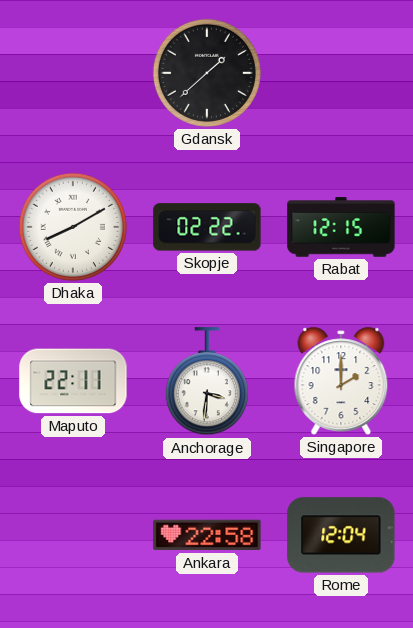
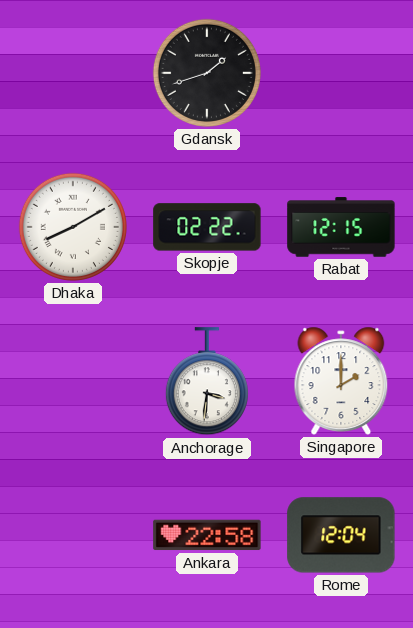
Gdansk: 1:38 -> 1:42
Maputo: 22:11 -> none
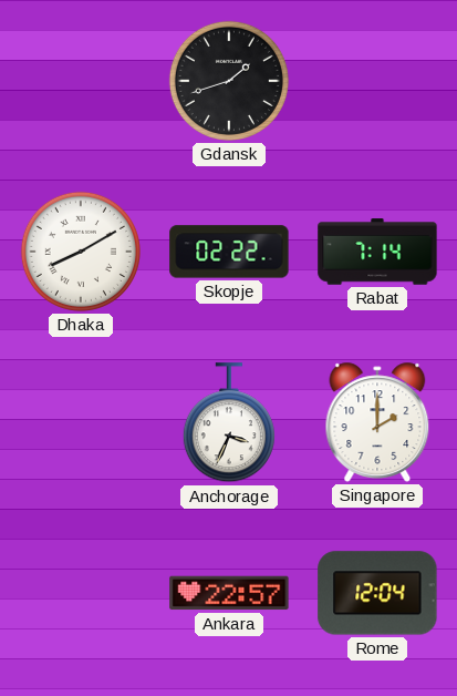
Rabat: 12:15 -> 7:14
Anchorage: 3:31 -> 3:34
Ankara: 22:58 -> 22:57
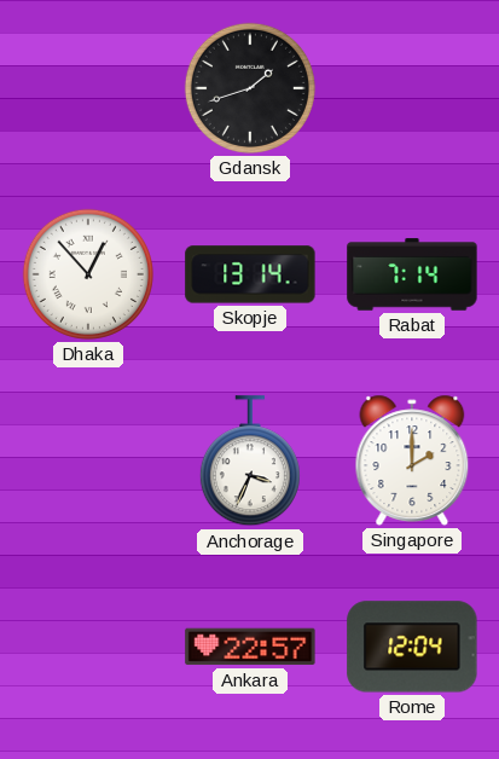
Dhaka: 8:10 -> 12:53
Skopje: 02:22 -> 13:14
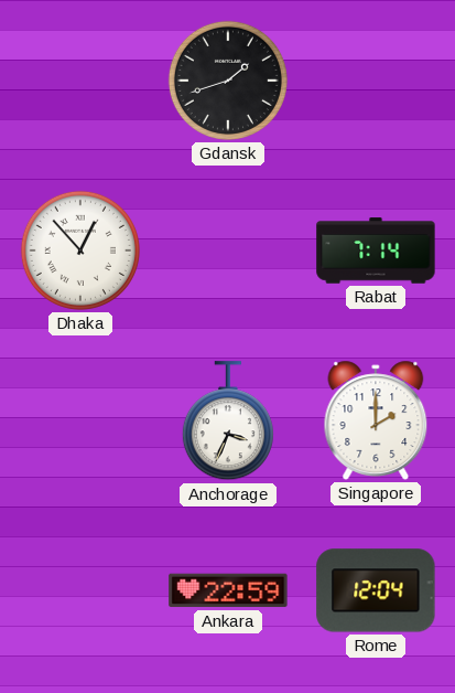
Skopje: 13:14 -> none
Ankara: 22:57 -> 22:59
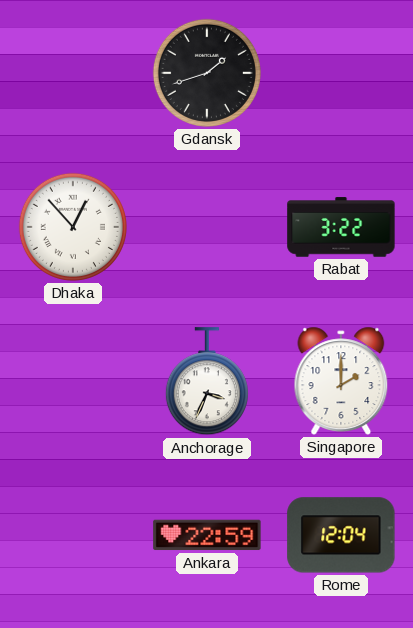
Rabat: 7:14 -> 3:22
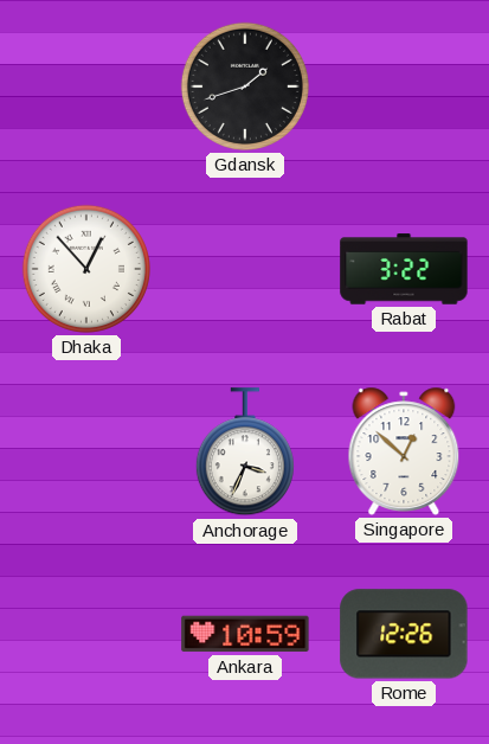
Singapore: 2:00 -> 12:52
Ankara: 22:59 -> 10:59
Rome: 12:04 -> 12:26
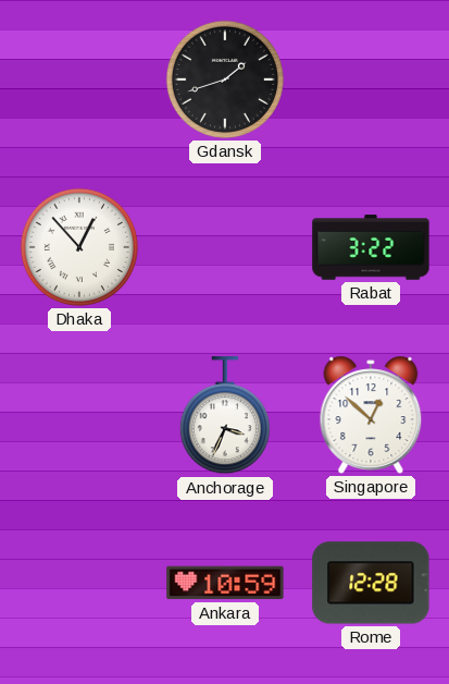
Rome: 12:26 -> 12:28
